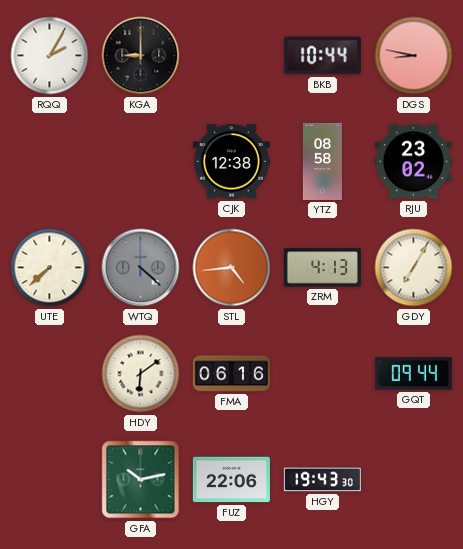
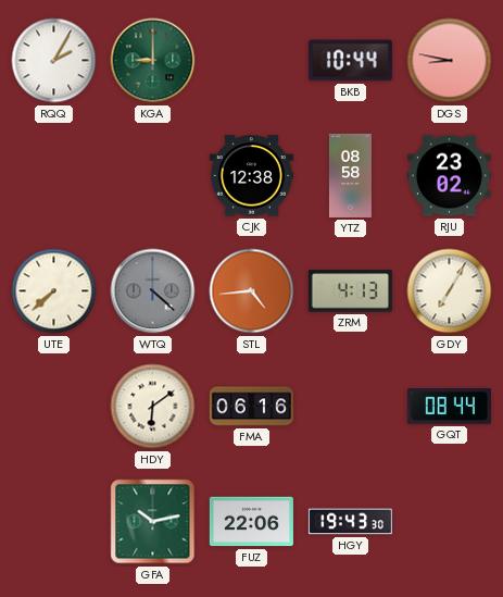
KGA dial: black -> green
GQT: 09:44 -> 08:44
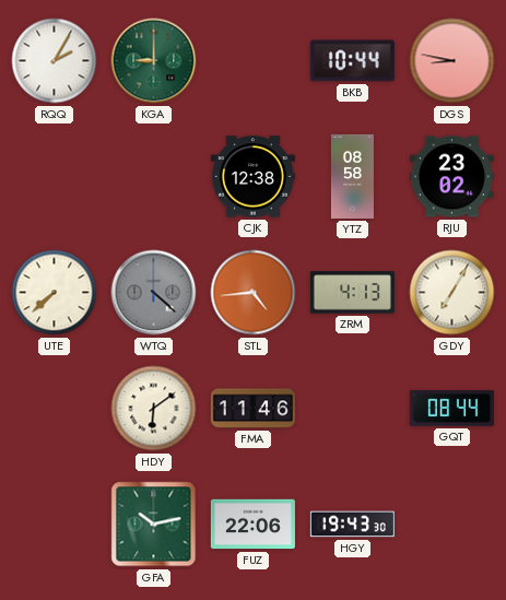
FMA: 06:16 -> 11:46
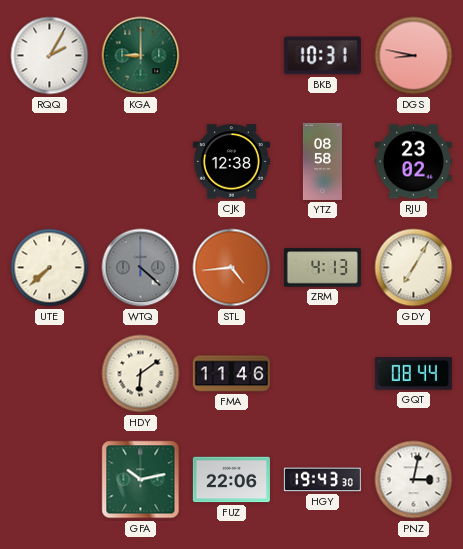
BKB: 10:44 -> 10:31
PNZ: none -> 3:02
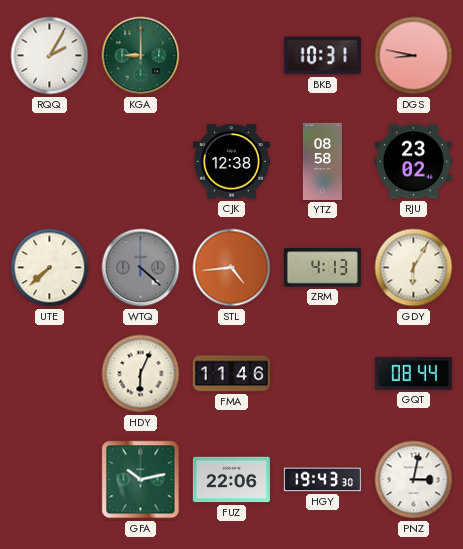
GDY: 7:05 -> 6:05
HDY: 6:09 -> 6:04
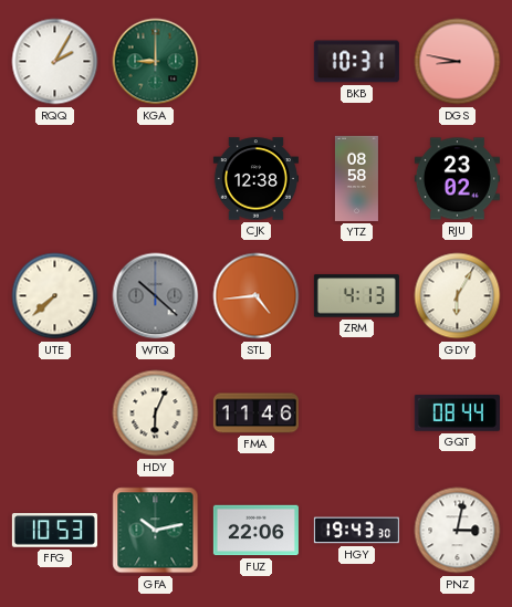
WTQ: 4:22 -> 10:22
FFG: none -> 10:53
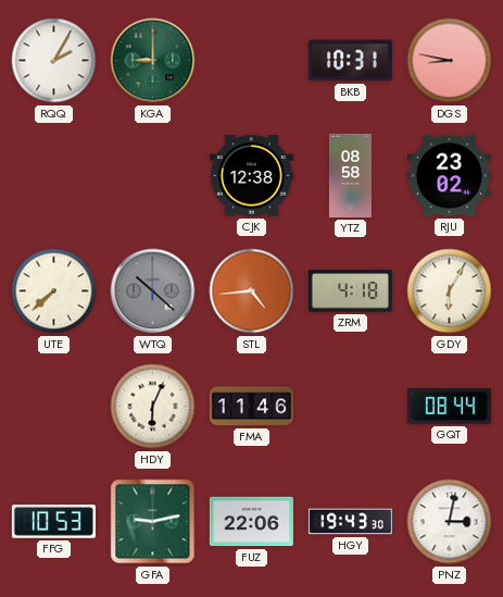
ZRM: 4:13 -> 4:18
GFA: 10:13 -> 9:13
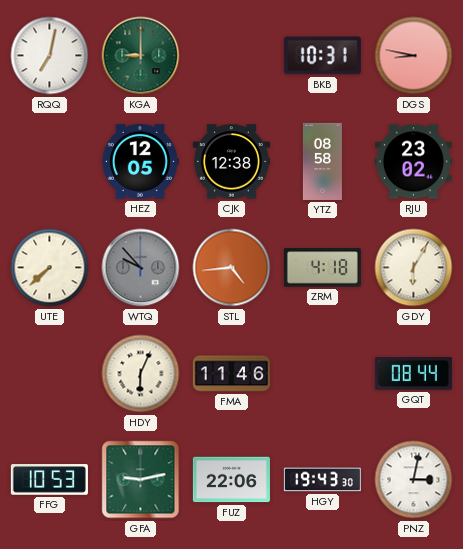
RQQ: 2:05 -> 7:02
HEZ: none -> 12:05
WTQ: 10:22 -> 9:53
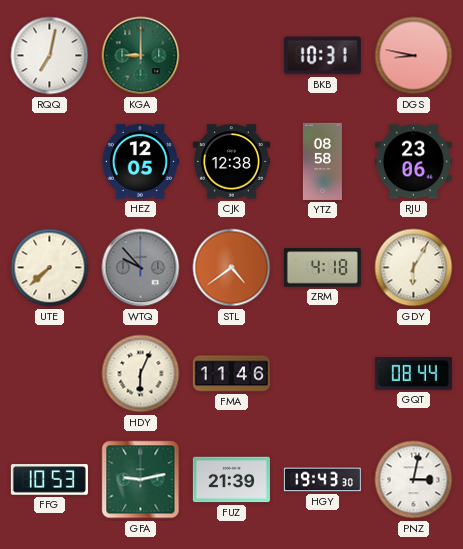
RJU: 23:02 -> 23:06
STL: 4:44 -> 4:39
FUZ: 22:06 -> 21:39
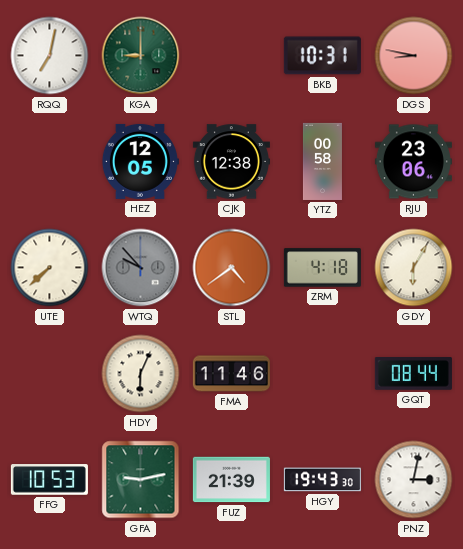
YTZ: 08:58 -> 00:58
